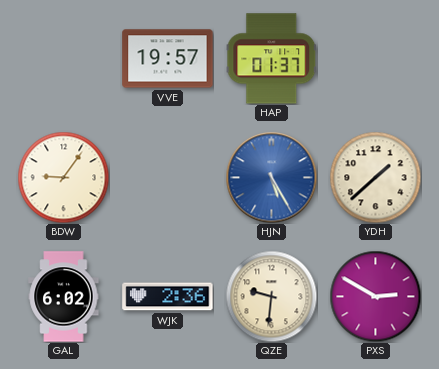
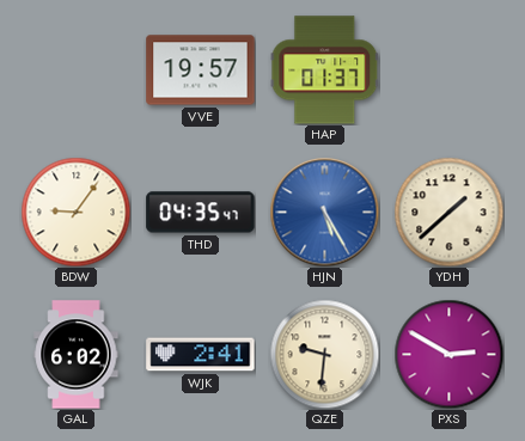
THD: none -> 04:35
WJK: 2:36 -> 2:41
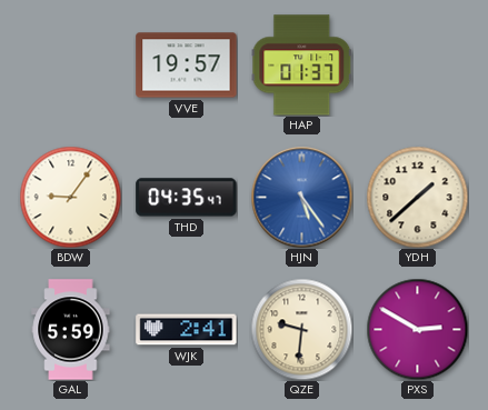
HJN: 5:25 -> 5:24
GAL: 6:02 -> 5:59
